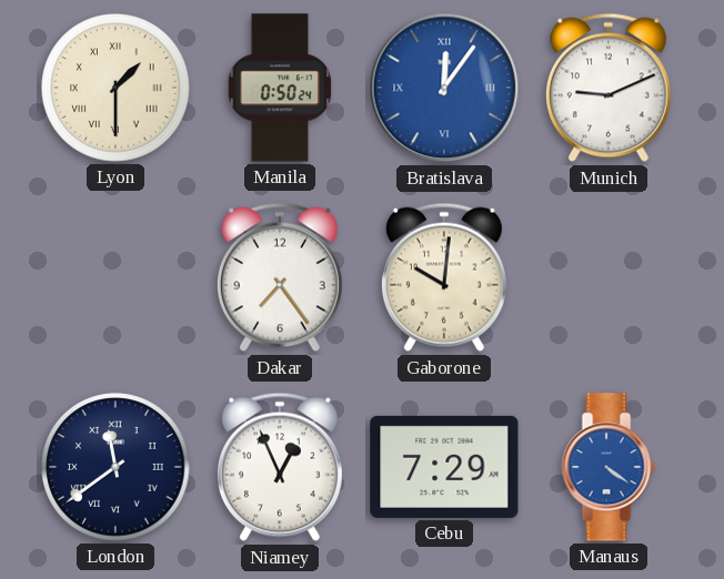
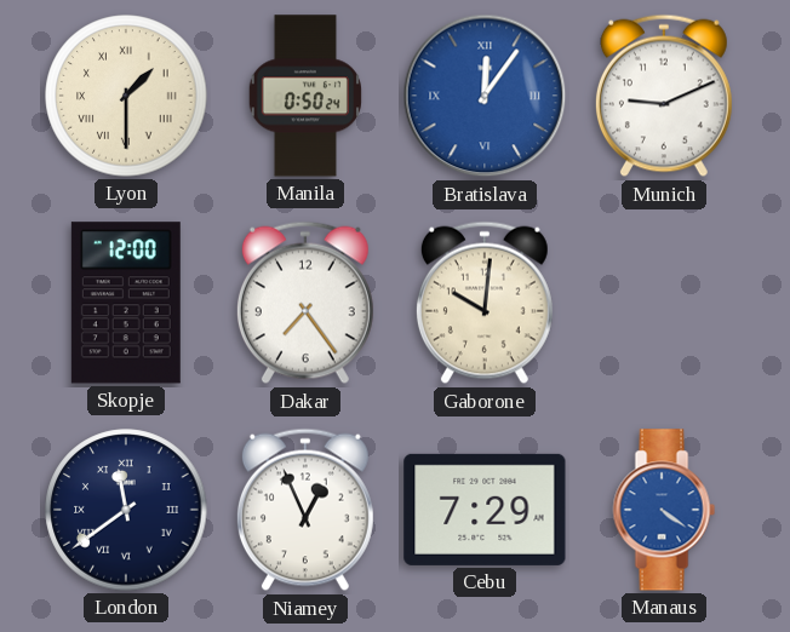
Skopje: none -> 12:00
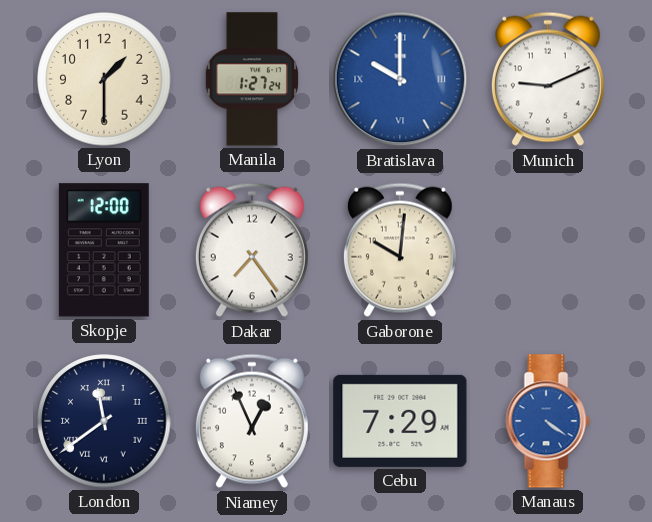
Lyon numerals: Roman -> Arabic
Manila: 0:50 -> 1:27
Bratislava: 12:06 -> 10:00
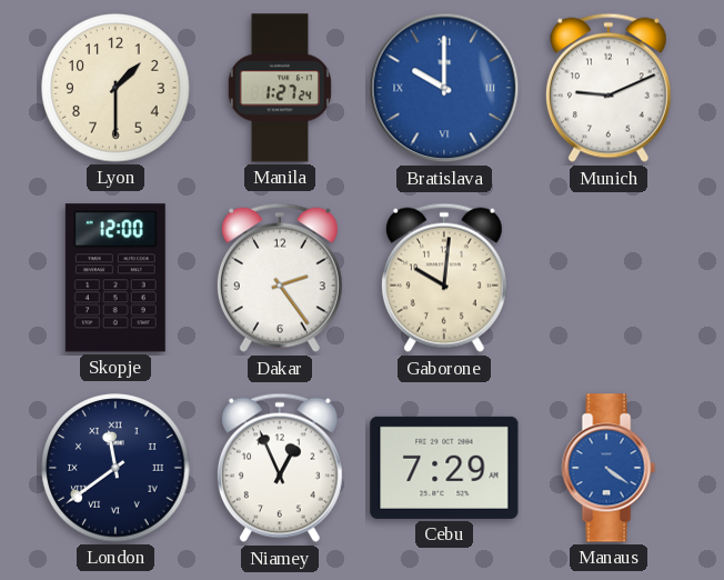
Dakar: 7:24 -> 2:24
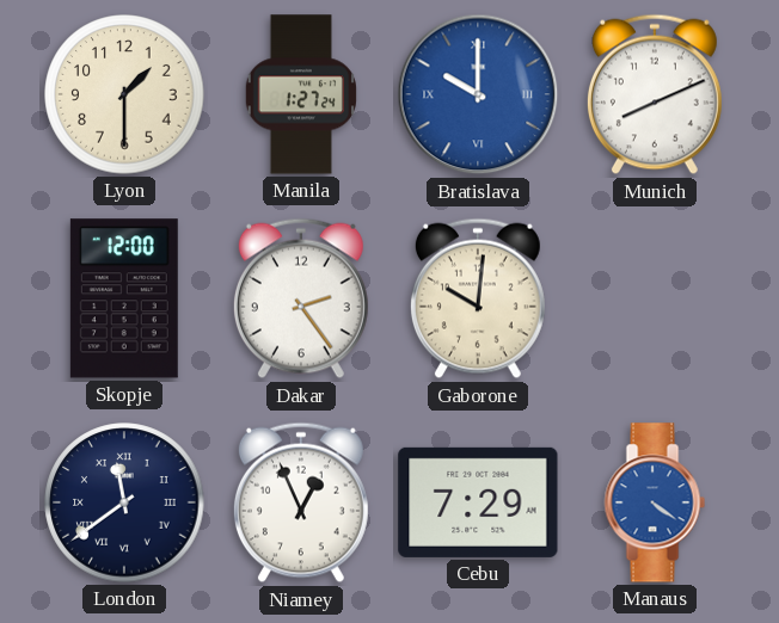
Munich: 9:11 -> 8:11
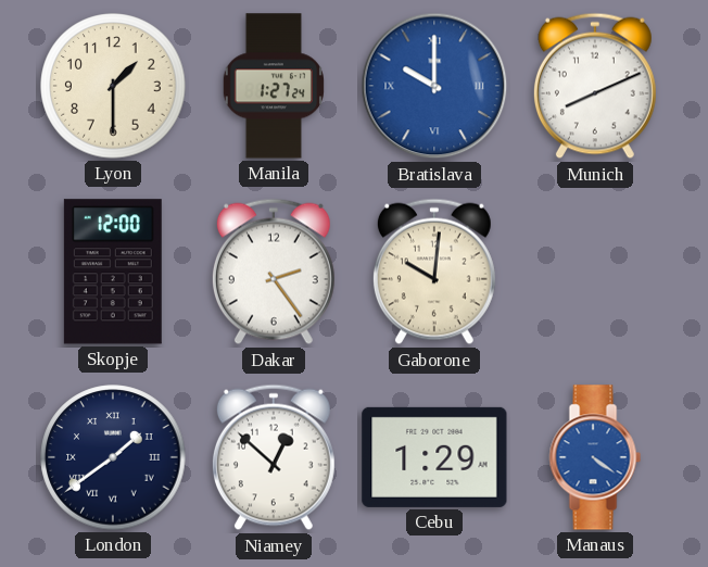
London: 11:39 -> 1:39
Niamey: 12:56 -> 12:52
Cebu: 7:29 -> 1:29
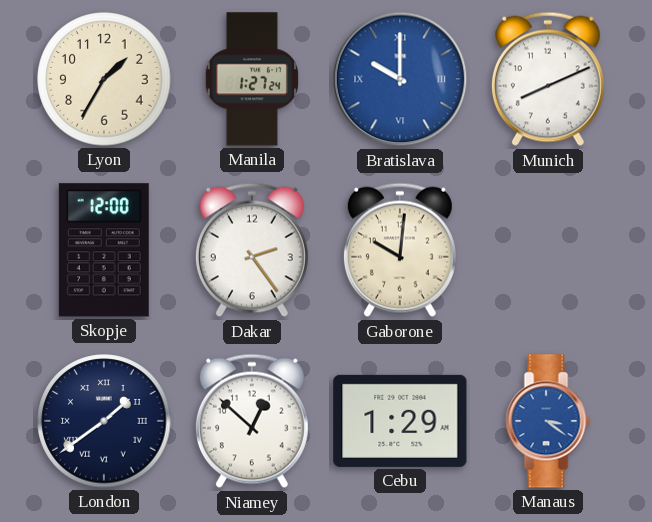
Lyon: 1:30 -> 1:35
Manaus: 4:21 -> 3:21
